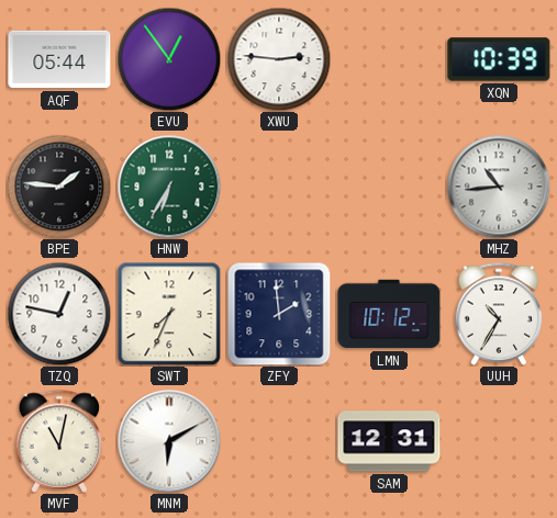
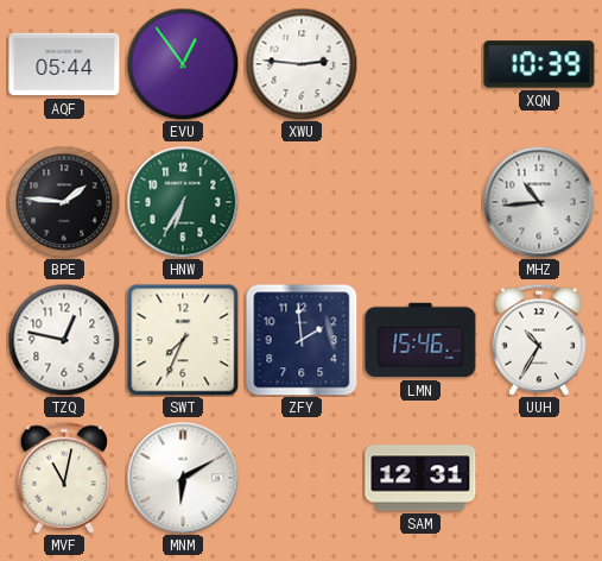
LMN: 10:12 -> 15:46
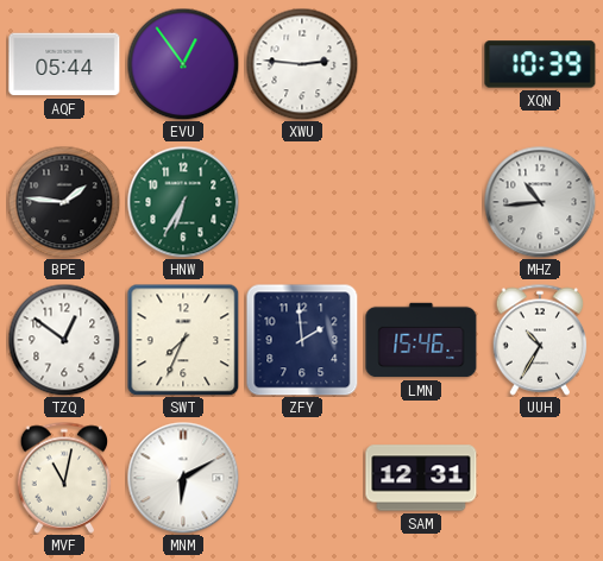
TZQ: 12:47 -> 12:51
